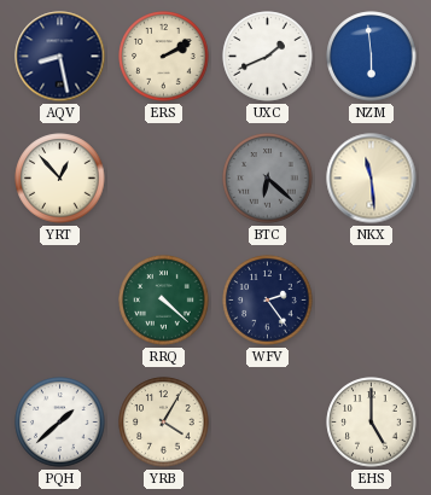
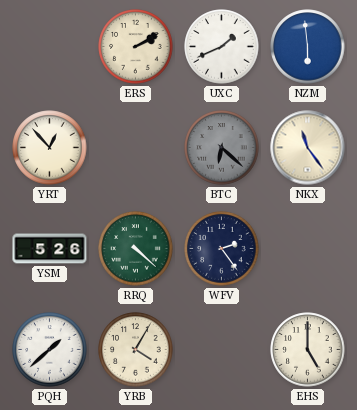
AQV: 8:28 -> none
NKX: 11:29 -> 11:24
YSM: none -> 5:26
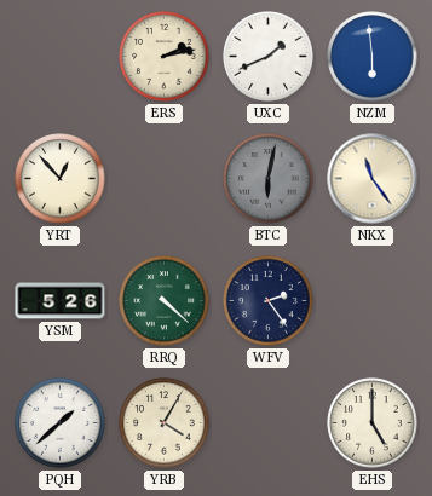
ERS: 2:10 -> 2:13
BTC: 6:22 -> 6:02
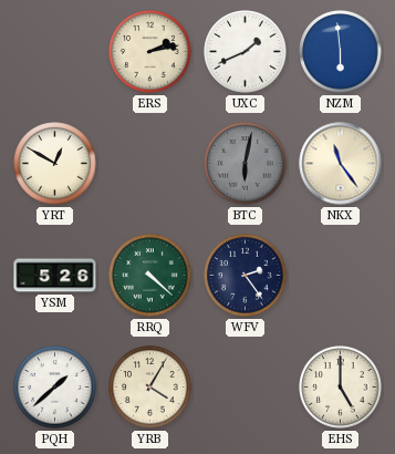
YRT: 12:53 -> 12:50
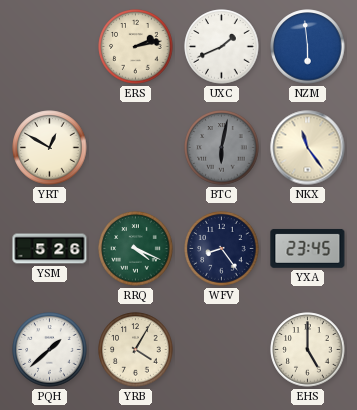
RRQ: 4:22 -> 4:19
WFV: 2:24 -> 8:24
YXA: none -> 23:45
